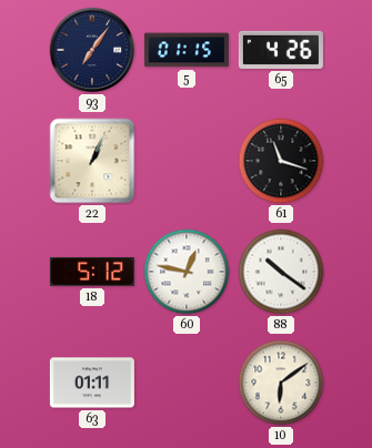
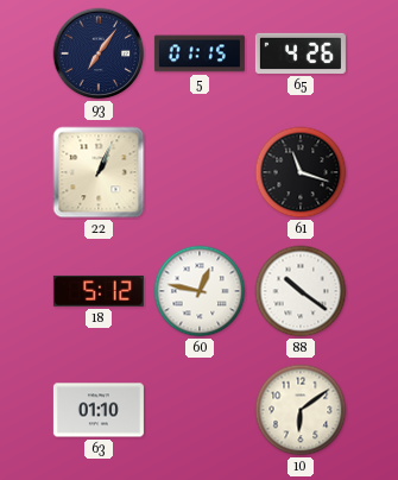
63: 01:11 -> 01:10
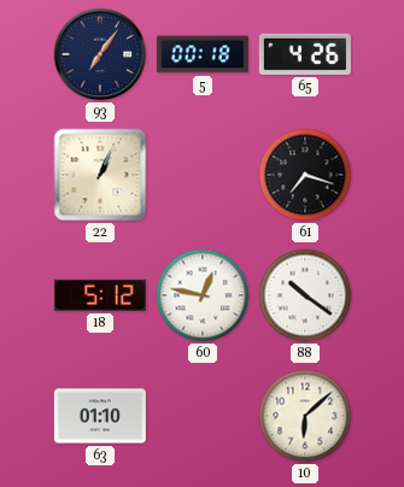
5: 01:15 -> 00:18
61: 11:18 -> 7:18
10: 6:09 -> 6:08
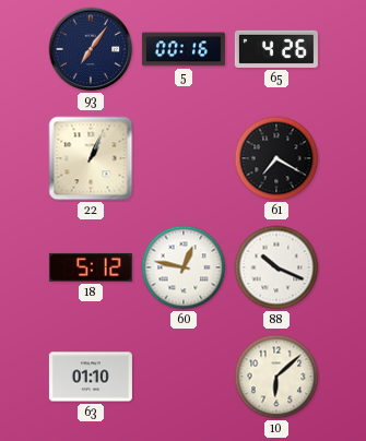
5: 00:18 -> 00:16
61: 7:18 -> 7:20
88: 10:21 -> 10:19
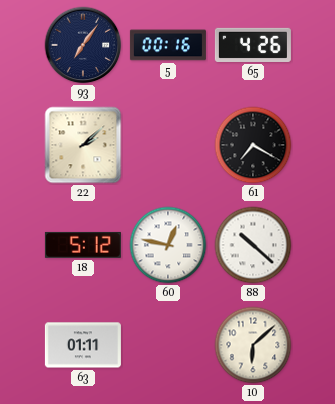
22: 1:04 -> 2:08
88: 10:19 -> 10:22
63: 01:10 -> 01:11
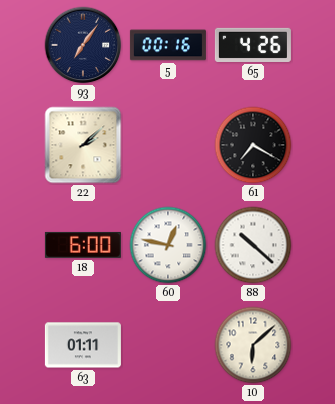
18: 5:12 -> 6:00
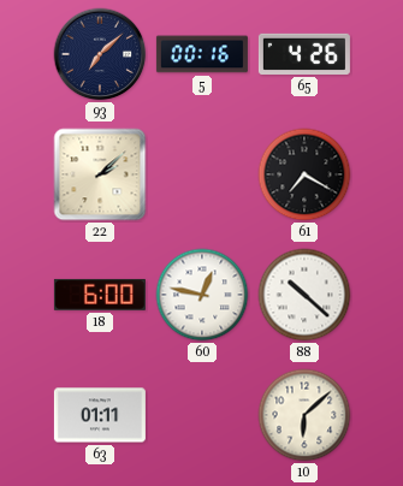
93: 7:06 -> 7:08
